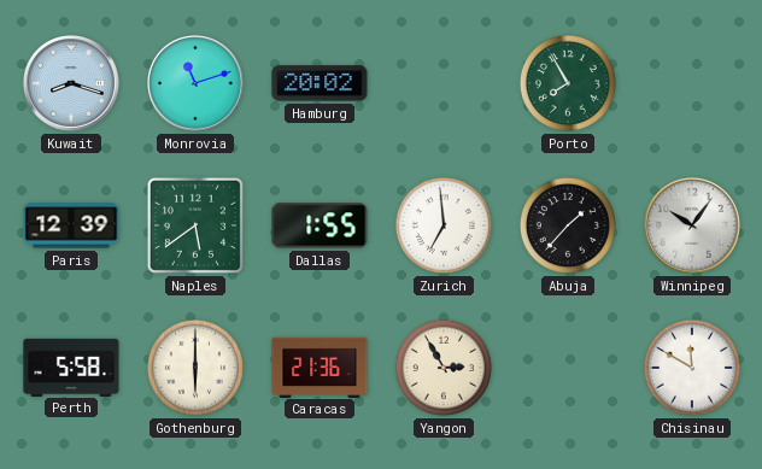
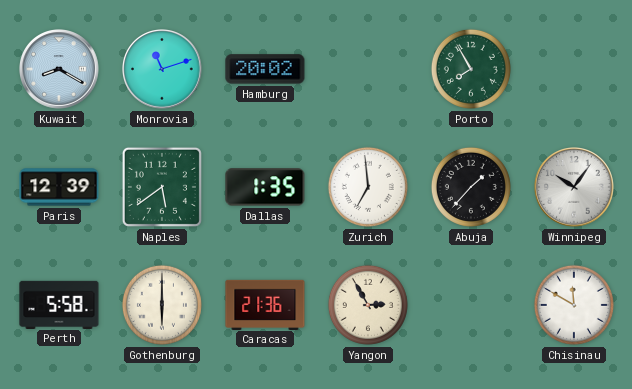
Kuwait: 8:18 -> 8:20
Dallas: 1:55 -> 1:35
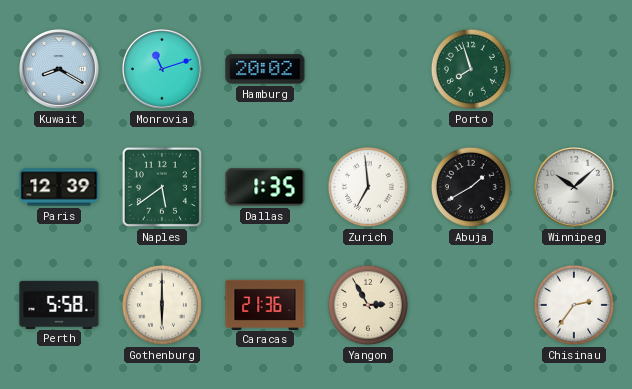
Porto: 7:55 -> 7:57
Abuja: 1:37 -> 1:40
Winnipeg: 10:06 -> 10:08
Chisinau: 11:50 -> 2:36
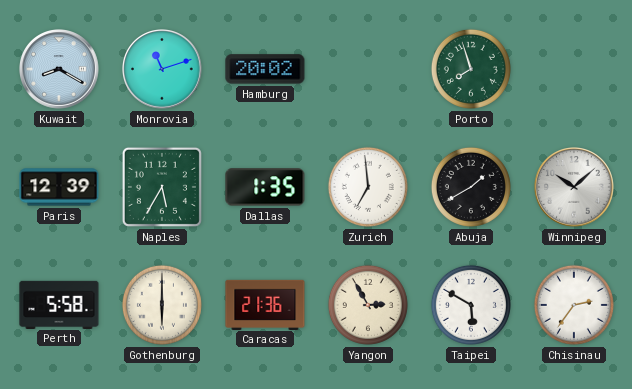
Naples: 5:39 -> 5:35
Taipei: none -> 5:50
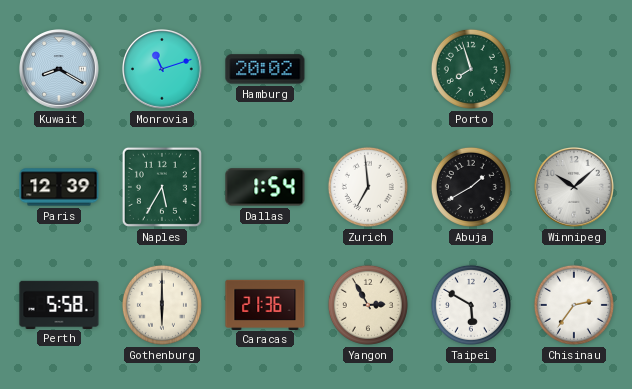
Dallas: 1:35 -> 1:54
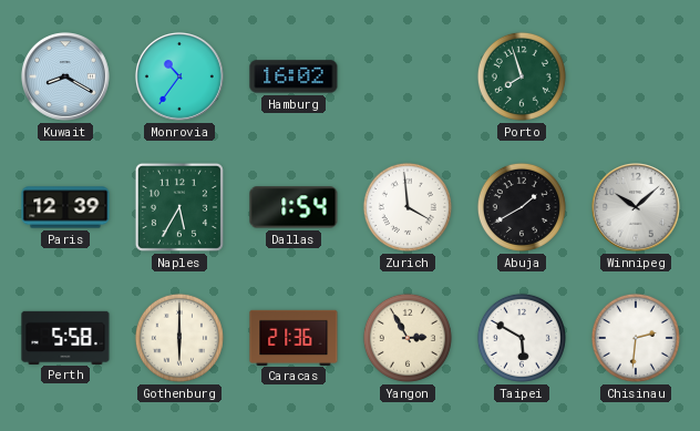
Monrovia: 11:12 -> 10:36
Hamburg: 20:02 -> 16:02
Zurich: 6:59 -> 3:59
Chisinau: 2:36 -> 2:31
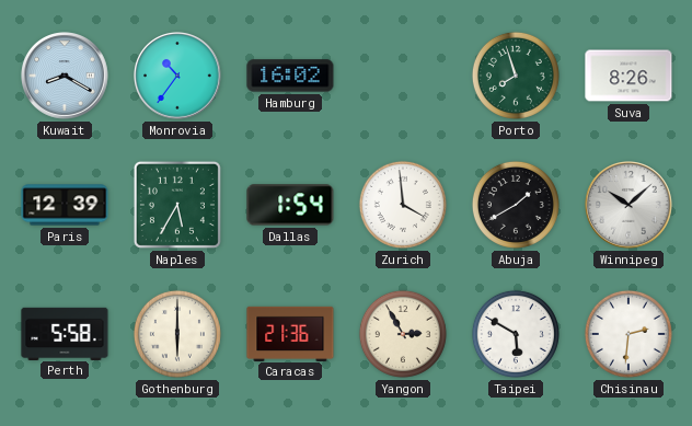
Suva: none -> 8:26
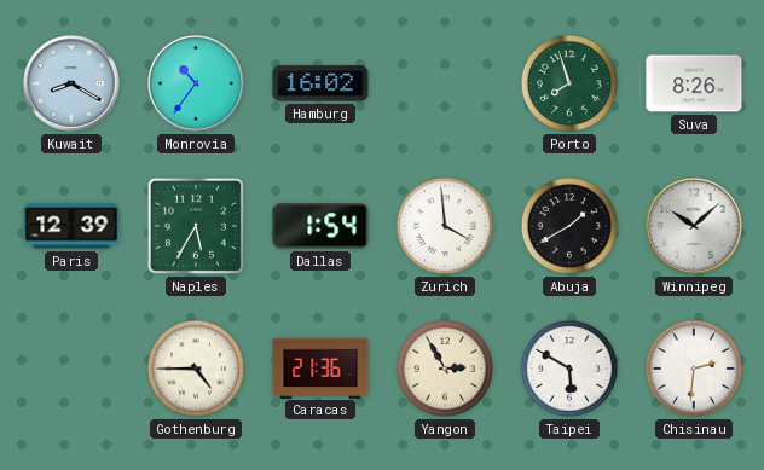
Perth: 5:58 -> none
Gothenburg: 6:00 -> 4:45
